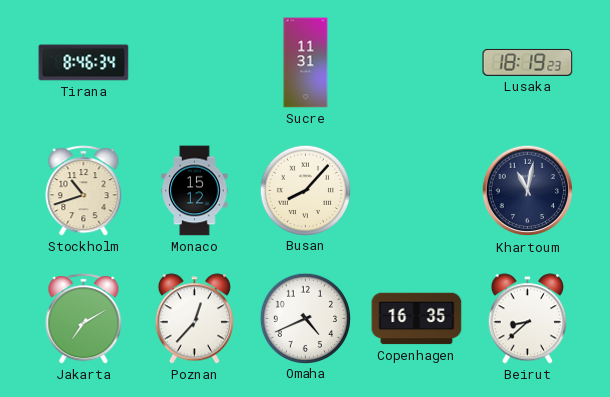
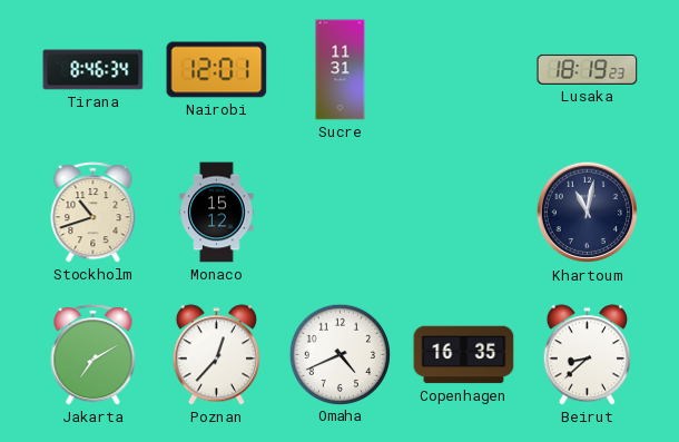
Nairobi: none -> 12:01
Busan: 8:07 -> none
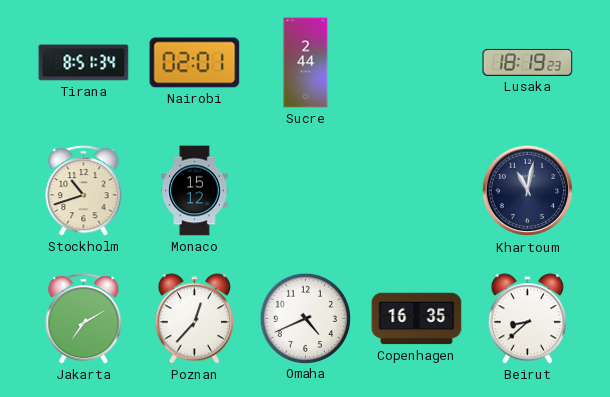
Tirana: 8:46 -> 8:51
Nairobi: 12:01 -> 02:01
Sucre: 11:31 -> 2:44
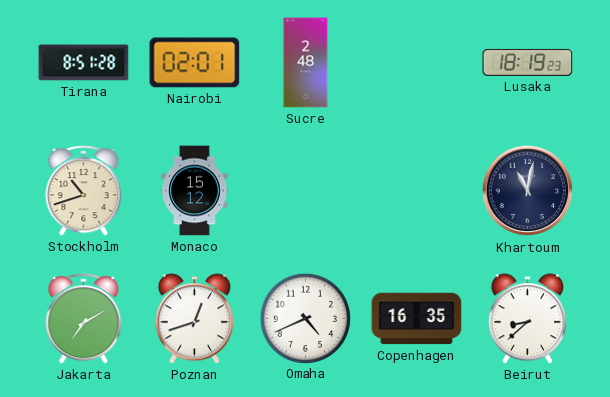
Tirana: 8:51:34 -> 8:51:28
Sucre: 2:44 -> 2:48
Poznan: 12:37 -> 12:42
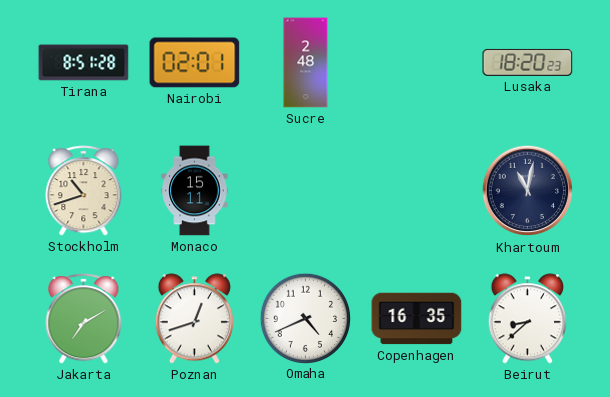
Lusaka: 18:19 -> 18:20
Monaco: 15:12 -> 15:11
